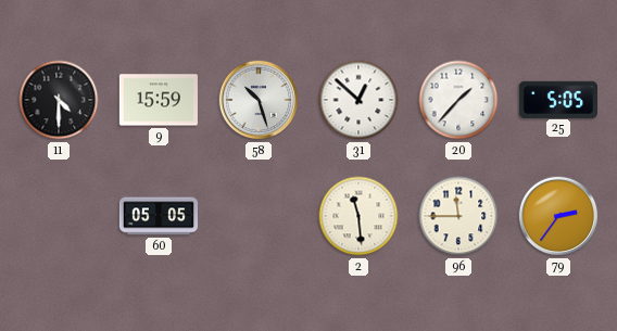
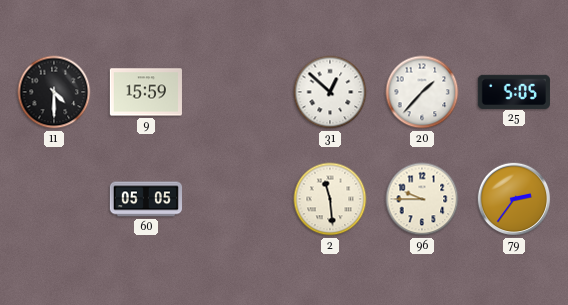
58: 10:27 -> none
96: 11:45 -> 9:45
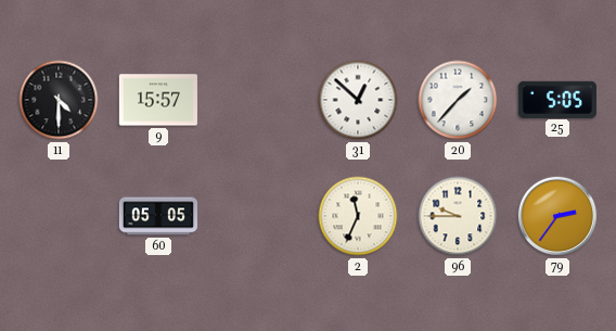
9: 15:59 -> 15:57
2: 11:29 -> 11:34
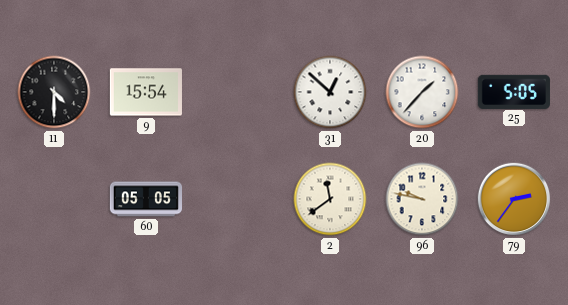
9: 15:57 -> 15:54
2: 11:34 -> 11:39
96: 9:45 -> 9:47
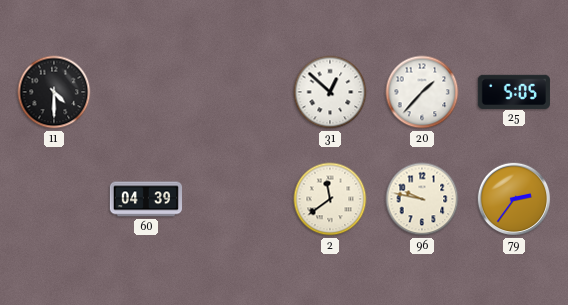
9: 15:54 -> none
60: 05:05 -> 04:39
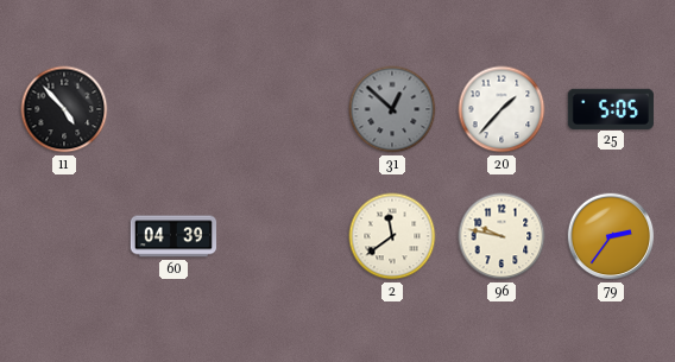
11: 4:30 -> 4:53
31 dial: white -> grey
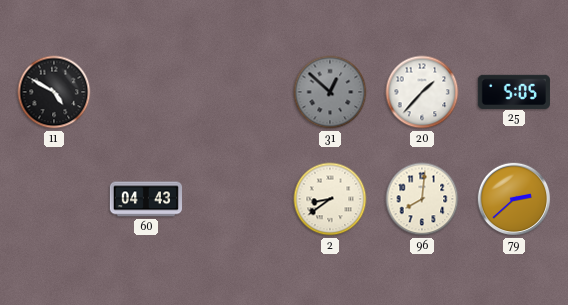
11: 4:53 -> 4:50
60: 04:39 -> 04:43
2: 11:39 -> 8:39
96: 9:47 -> 8:01
79: 2:36 -> 2:38
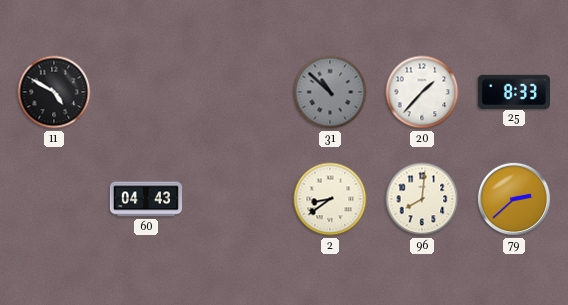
31: 12:52 -> 10:52
25: 5:05 -> 8:33
